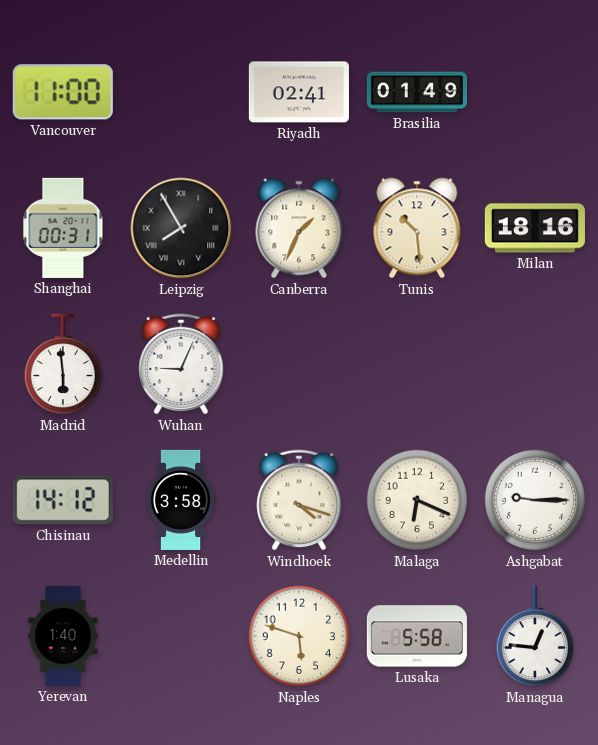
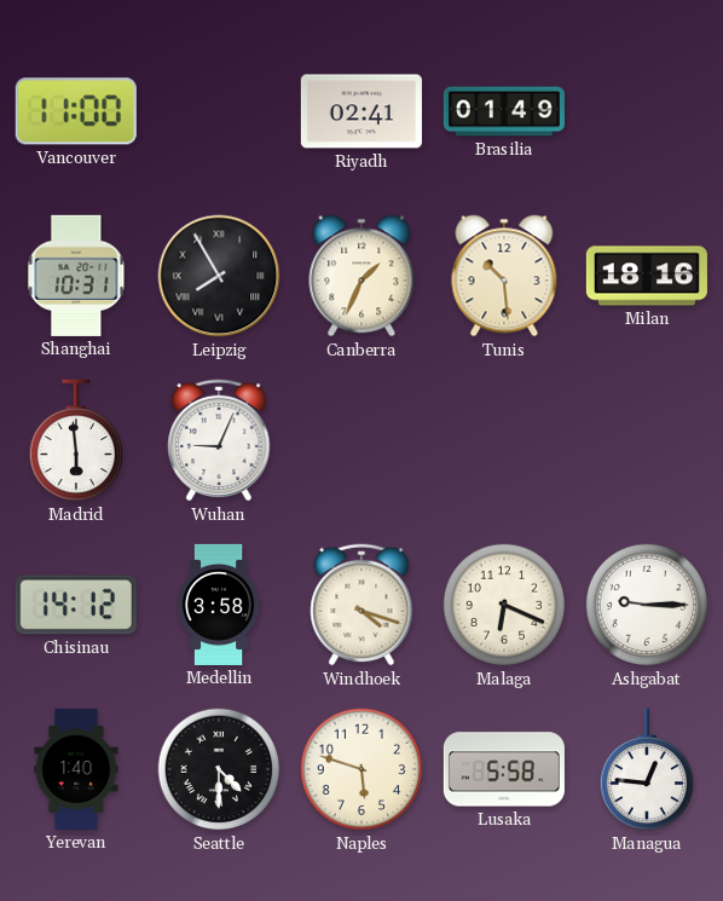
Shanghai: 00:31 -> 10:31
Seattle: none -> 4:30
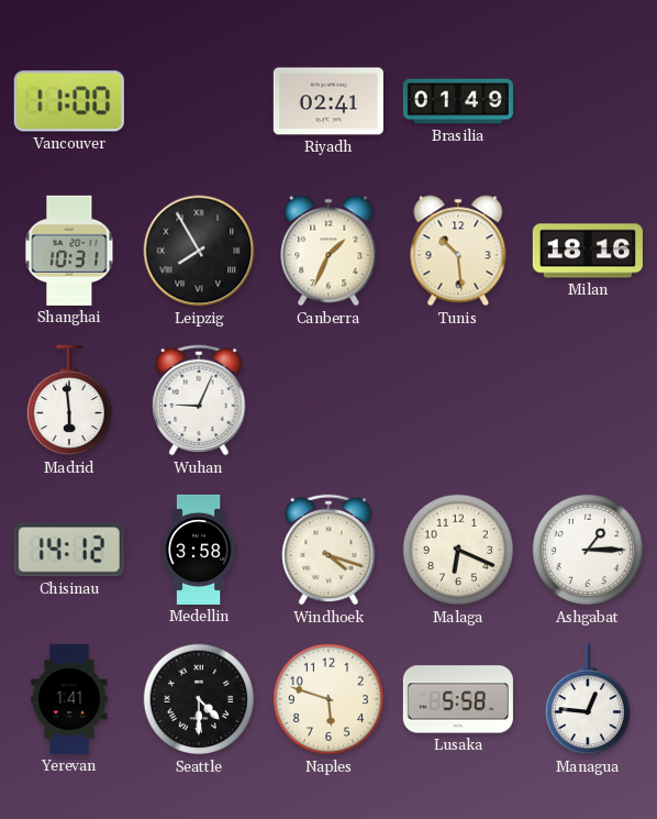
Ashgabat: 9:15 -> 1:15
Yerevan: 1:40 -> 1:41
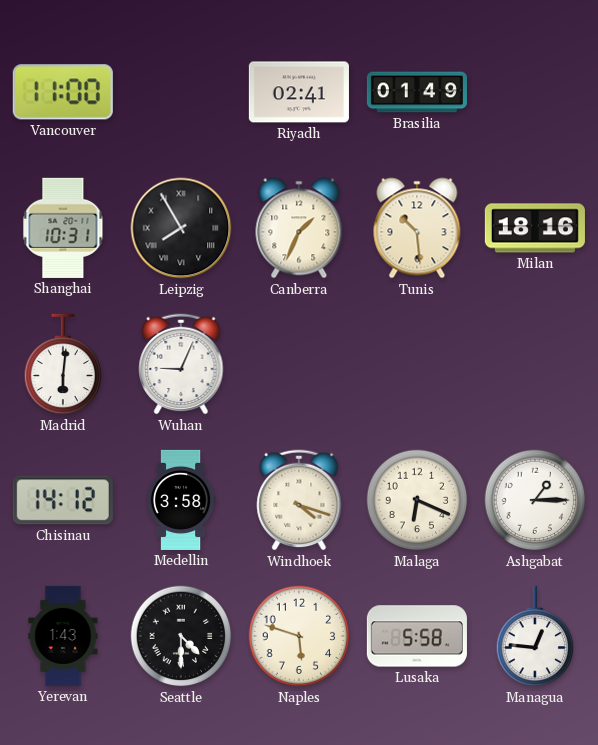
Madrid: 5:59 -> 6:01
Yerevan: 1:41 -> 1:43
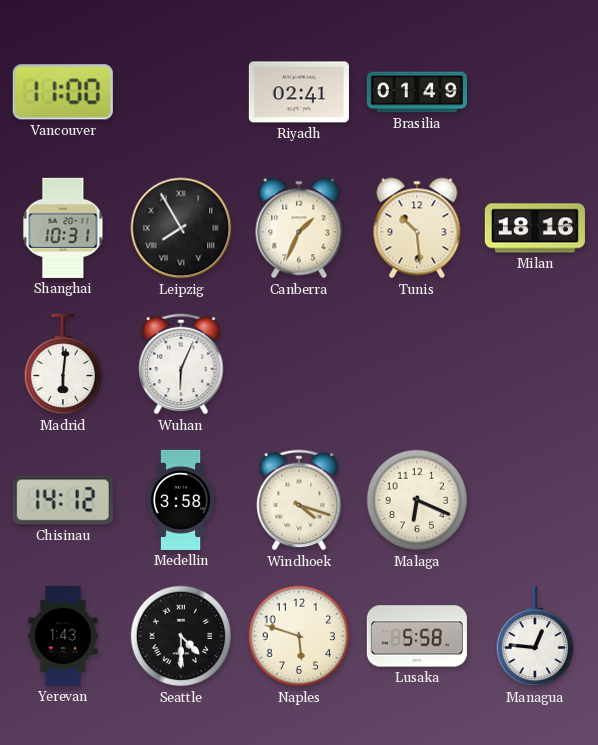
Wuhan: 9:04 -> 6:04
Ashgabat: 1:15 -> none
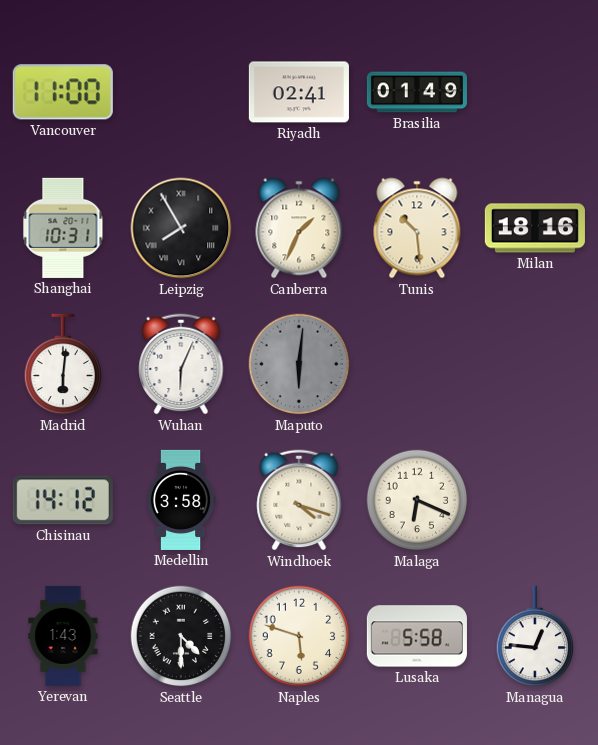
Maputo: none -> 6:01
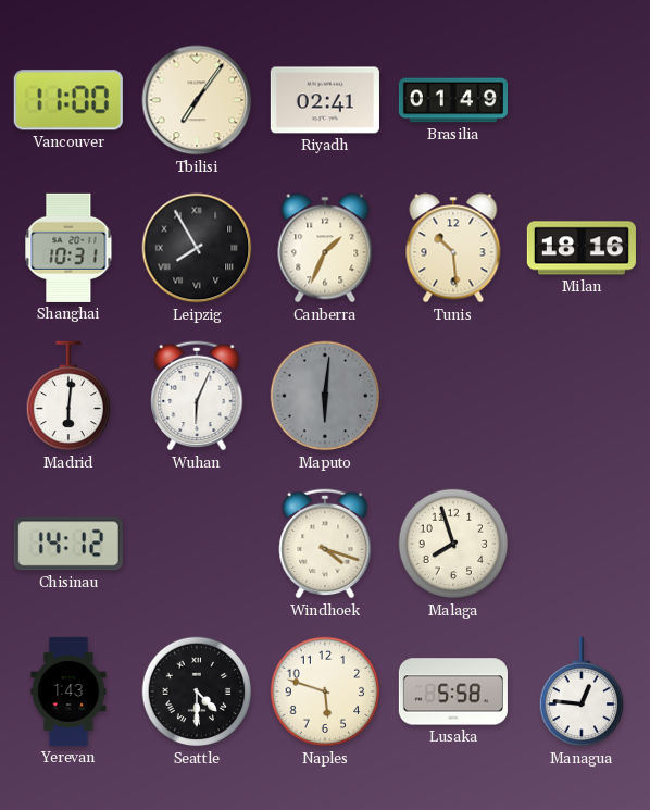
Tbilisi: none -> 7:06
Medellin: 3:58 -> none
Malaga: 6:19 -> 7:57
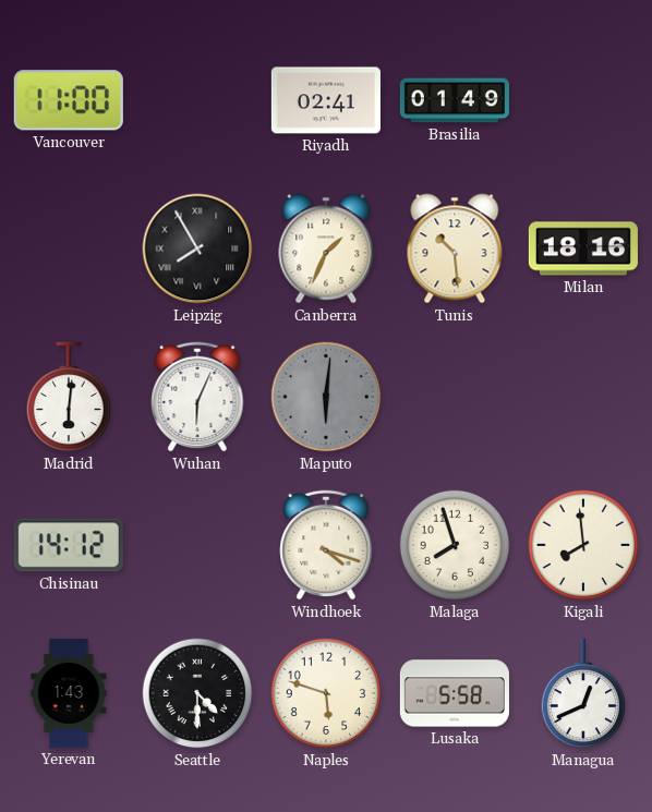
Tbilisi: 7:06 -> none
Shanghai: 10:31 -> none
Kigali: none -> 7:59
Managua: 12:46 -> 12:41
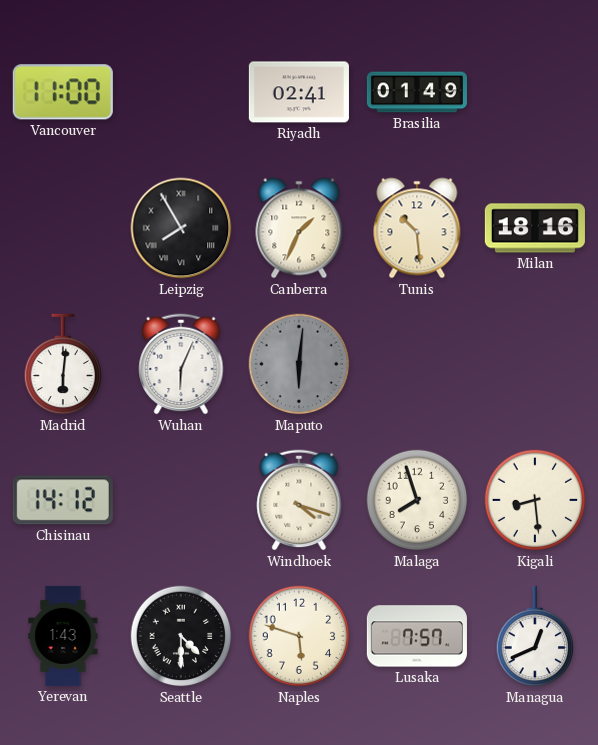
Kigali: 7:59 -> 8:29
Lusaka: 5:58 -> 7:57
